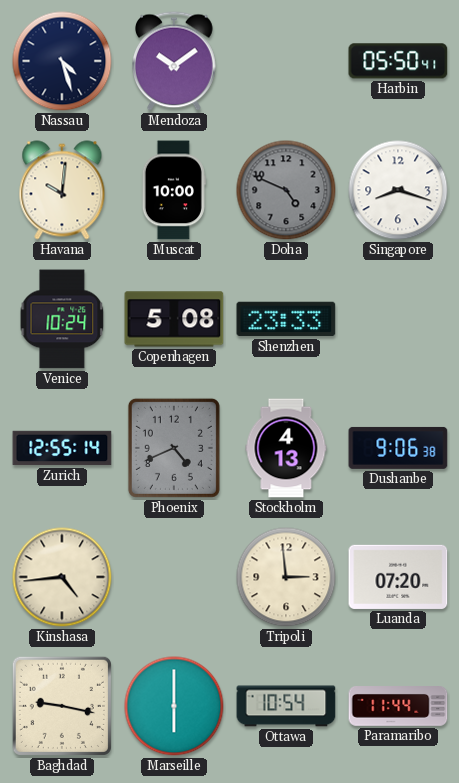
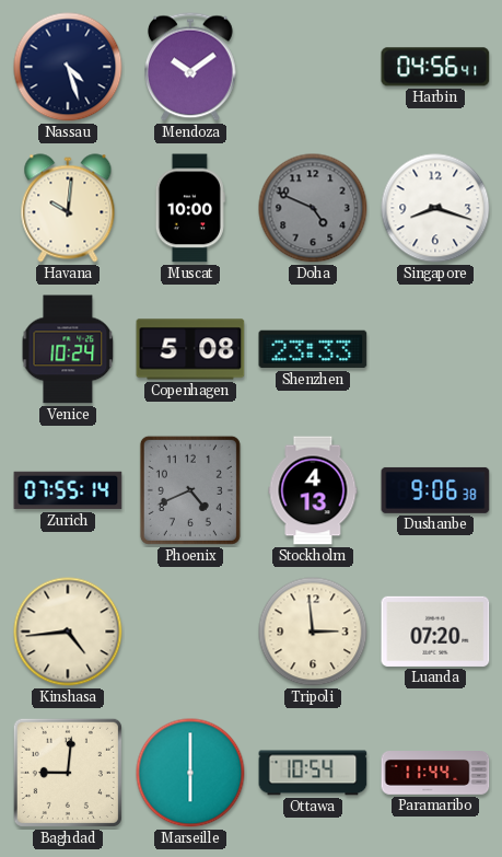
Harbin: 05:50 -> 04:56
Zurich: 12:55 -> 07:55
Baghdad: 9:17 -> 9:01
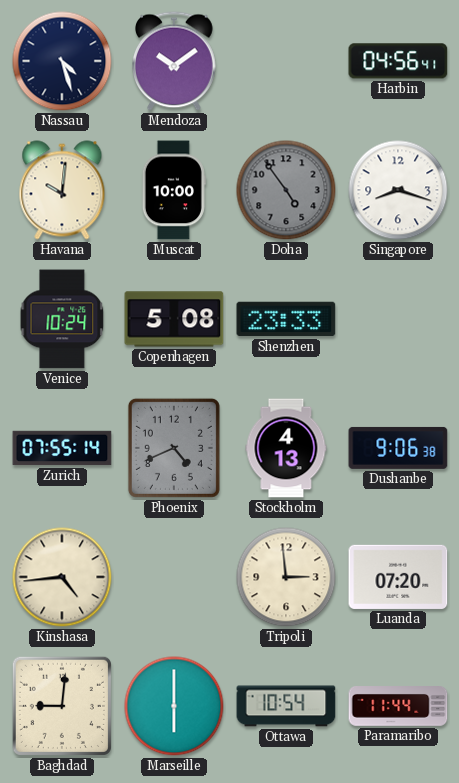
Doha: 4:49 -> 4:54
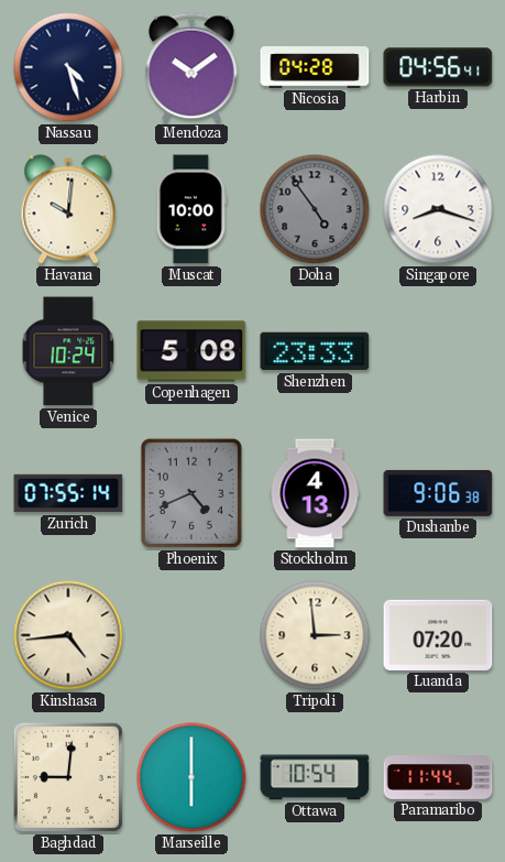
Nicosia: none -> 04:28
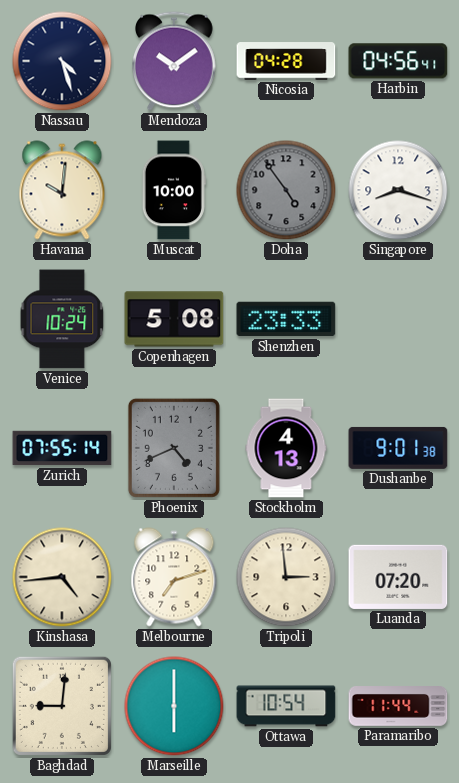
Dushanbe: 9:06 -> 9:01
Melbourne: none -> 7:12
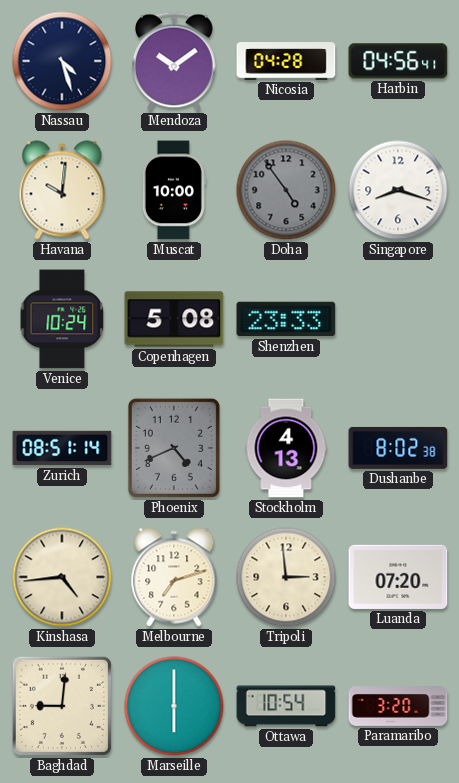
Zurich: 07:55 -> 08:51
Dushanbe: 9:01 -> 8:02
Paramaribo: 11:44 -> 3:20
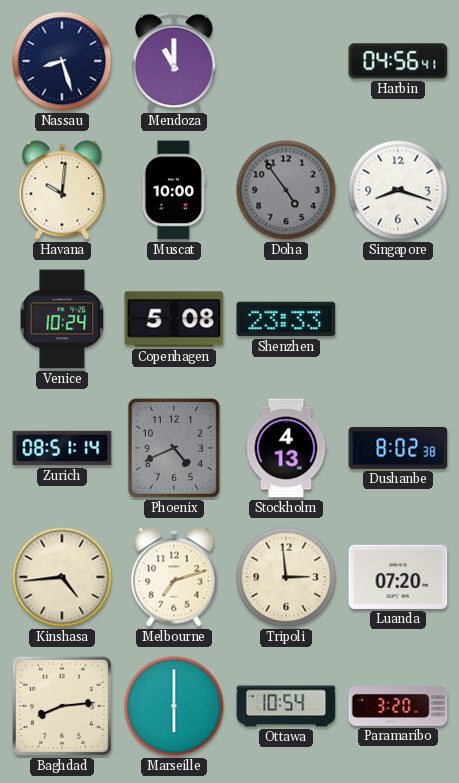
Nassau: 4:27 -> 8:27
Mendoza: 10:09 -> 11:00
Nicosia: 04:28 -> none
Baghdad: 9:01 -> 8:14
